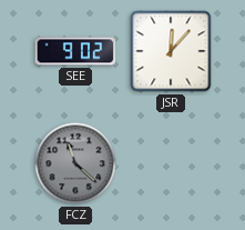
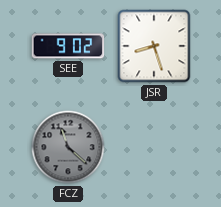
JSR: 12:07 -> 8:27
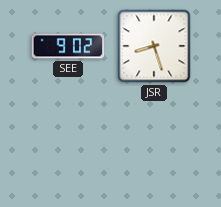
FCZ: 11:22 -> none
